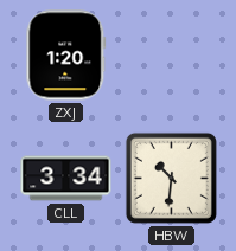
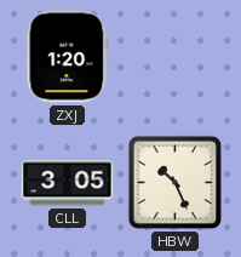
CLL: 3:34 -> 3:05
HBW: 10:31 -> 10:26
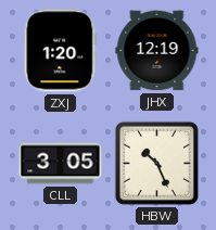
JHX: none -> 12:19
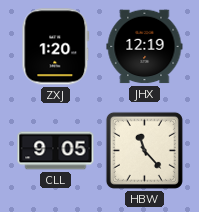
CLL: 3:05 -> 9:05
HBW: 10:26 -> 11:23
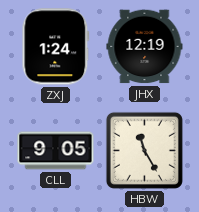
ZXJ: 1:20 -> 1:24
HBW: 11:23 -> 11:25
